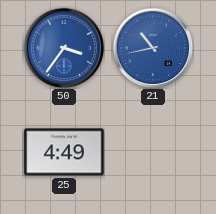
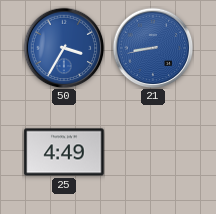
50: 3:36 -> 3:35
21: 10:43 -> 8:43
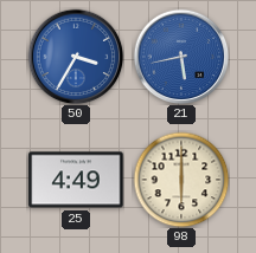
21: 8:43 -> 5:43
98: none -> 6:00
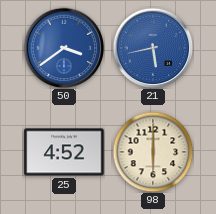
50: 3:35 -> 3:39
25: 4:49 -> 4:52
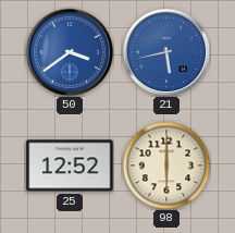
25: 4:52 -> 12:52
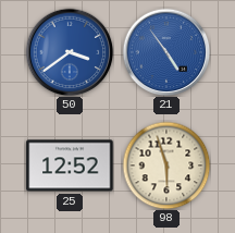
21: 5:43 -> 4:54
98: 6:00 -> 5:57
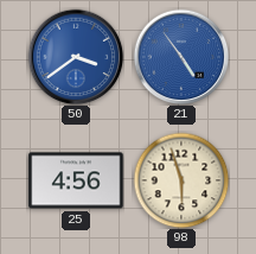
25: 12:52 -> 4:56
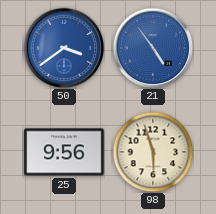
25: 4:56 -> 9:56
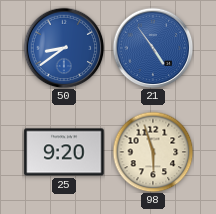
50: 3:39 -> 8:39
25: 9:56 -> 9:20
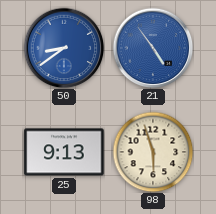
25: 9:20 -> 9:13
